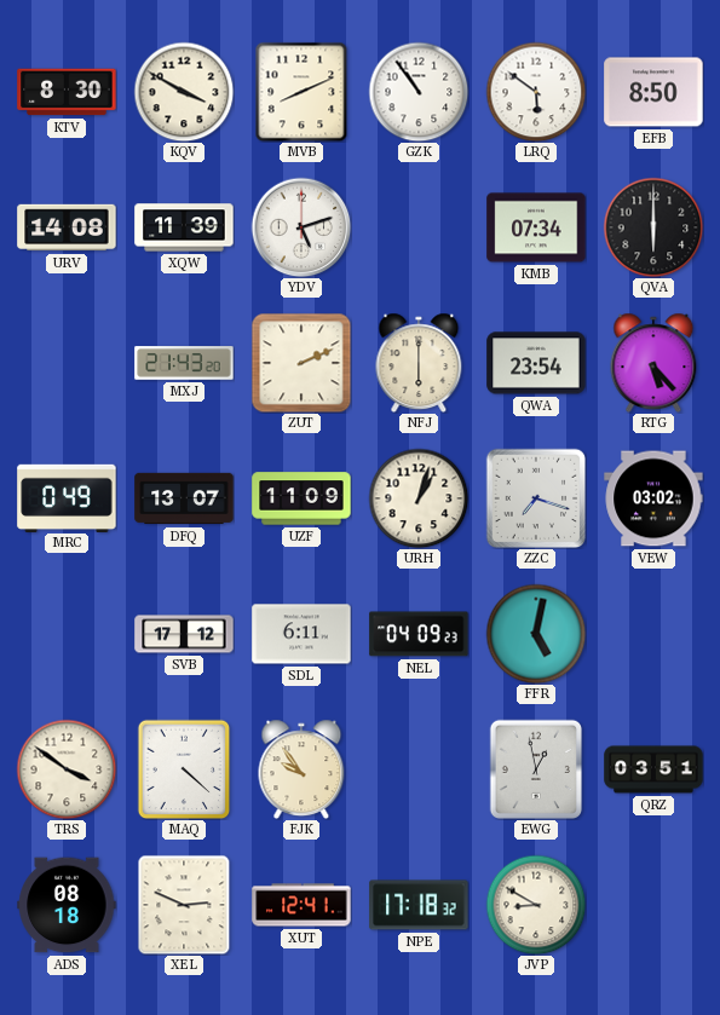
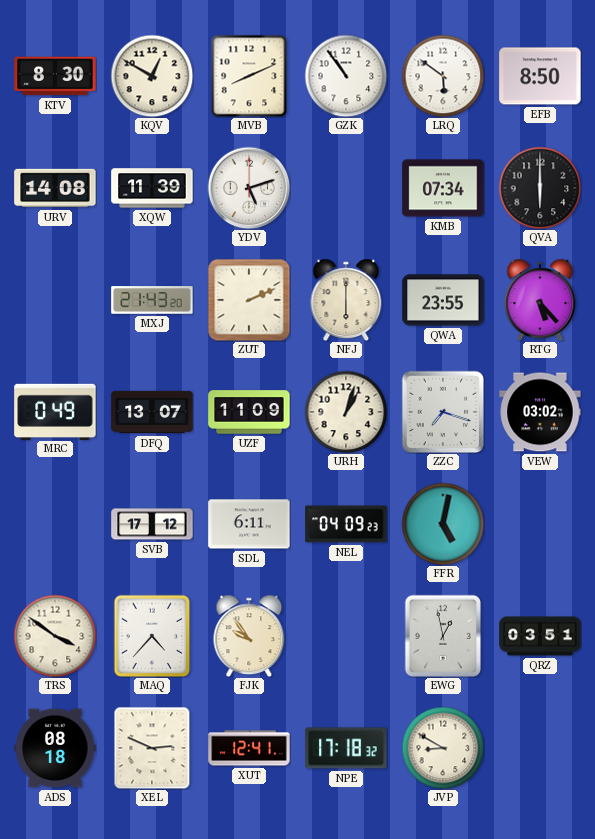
KQV: 3:50 -> 12:50
QWA: 23:54 -> 23:55
MAQ: 4:22 -> 4:37
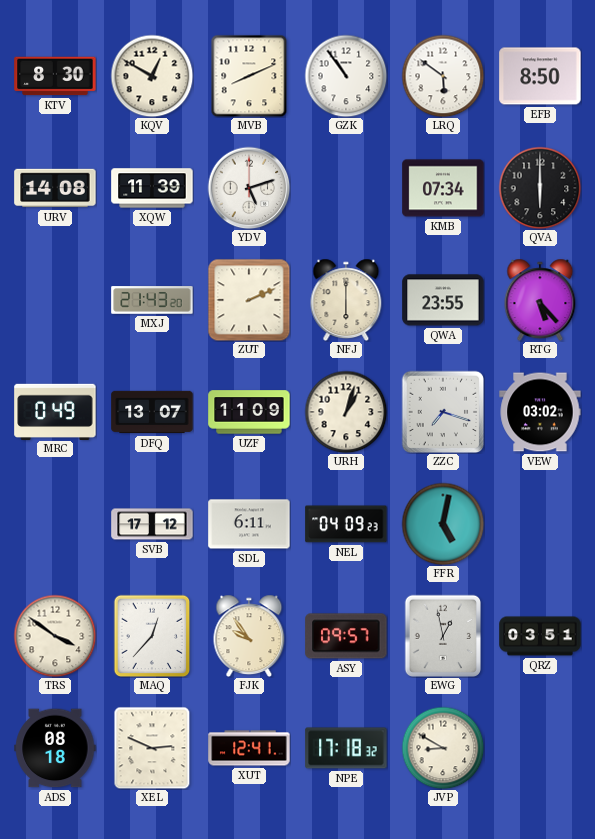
MAQ: 4:37 -> 12:37
ASY: none -> 09:57
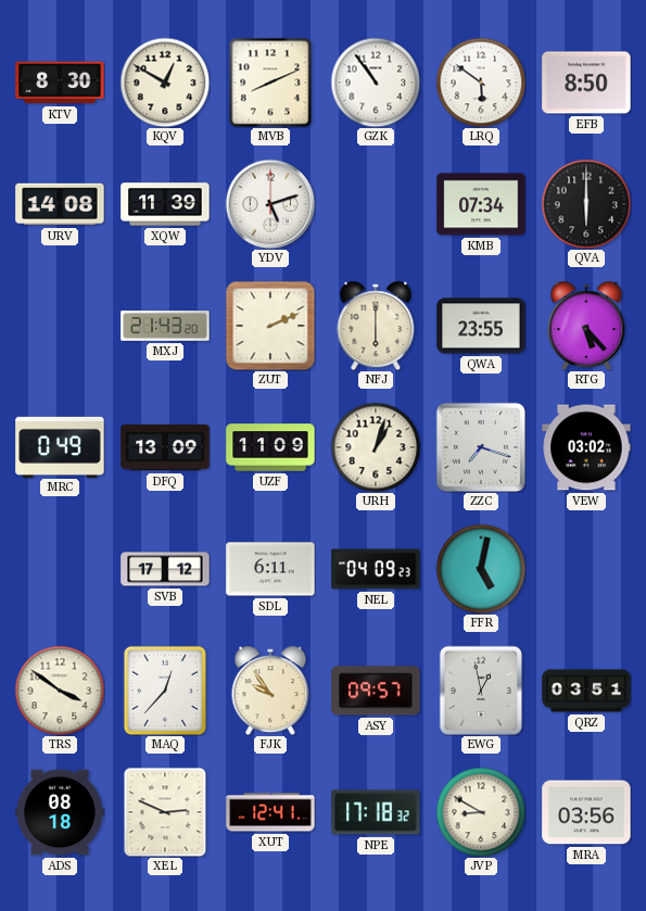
DFQ: 13:07 -> 13:09
MRA: none -> 03:56
